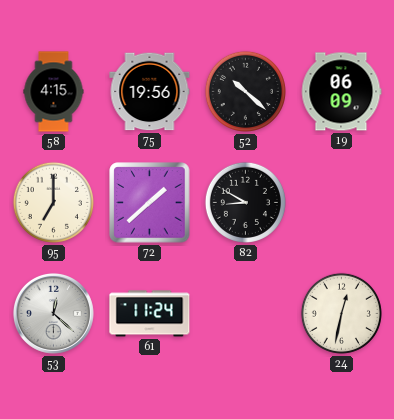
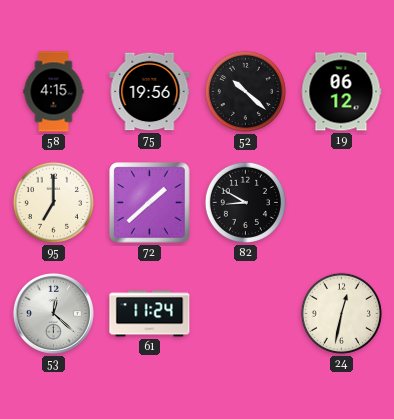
19: 06:09 -> 06:12
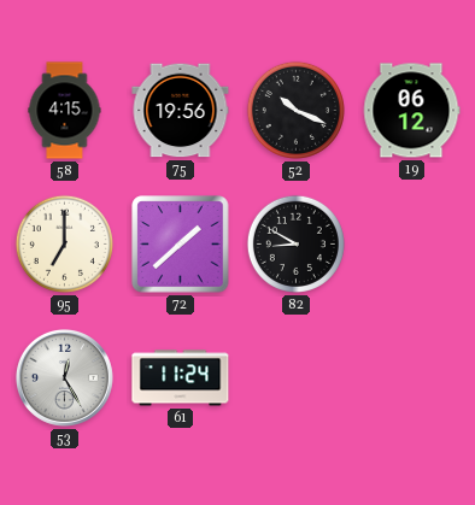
52: 10:22 -> 10:19
53: 12:22 -> 12:25
24: 12:32 -> none
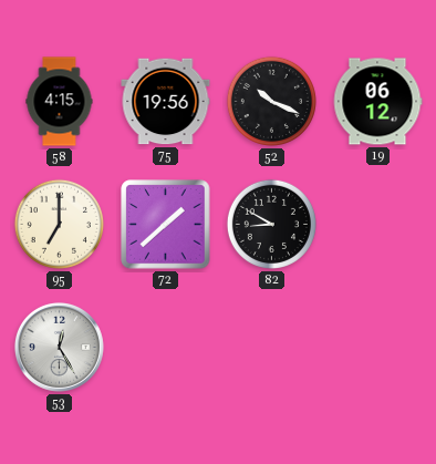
61: 11:24 -> none
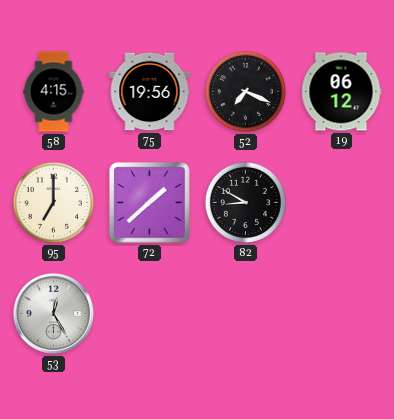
52: 10:19 -> 7:19
